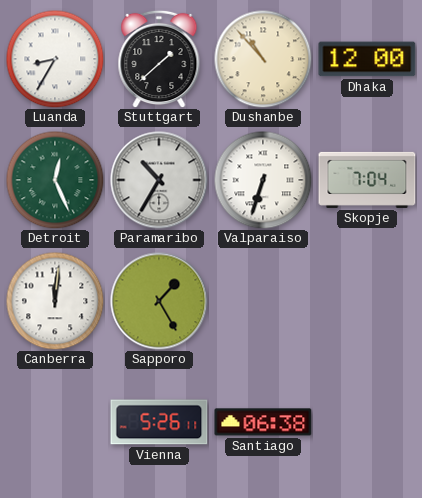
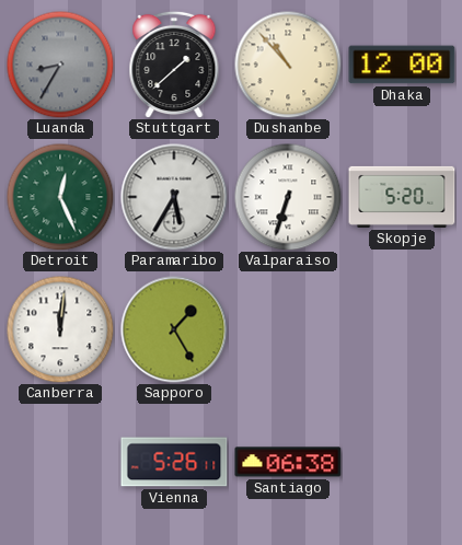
Luanda dial: white -> grey
Paramaribo: 10:35 -> 5:35
Skopje: 7:04 -> 5:20
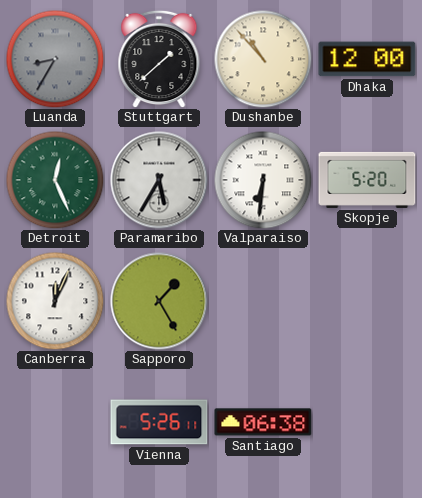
Valparaiso: 6:33 -> 6:31
Canberra: 12:01 -> 12:04
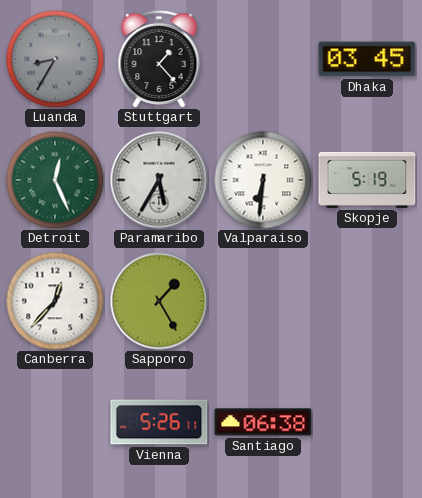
Stuttgart: 1:38 -> 1:23
Dushanbe: 10:53 -> none
Dhaka: 12:00 -> 03:45
Skopje: 5:20 -> 5:19
Canberra: 12:04 -> 12:37
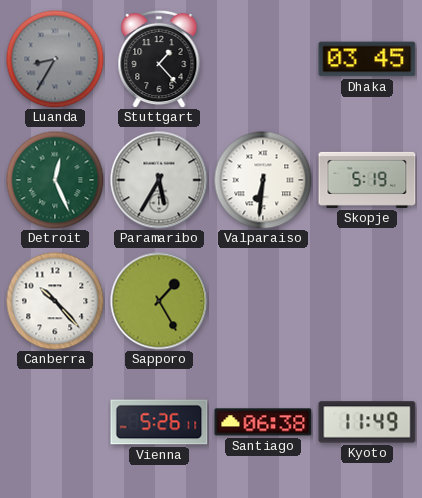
Canberra: 12:37 -> 10:23
Kyoto: none -> 11:49
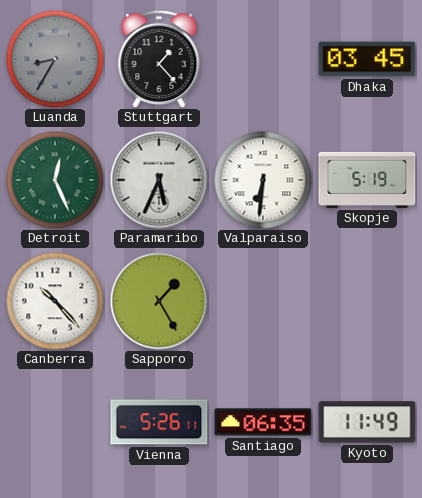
Paramaribo: 5:35 -> 5:34
Santiago: 06:38 -> 06:35
